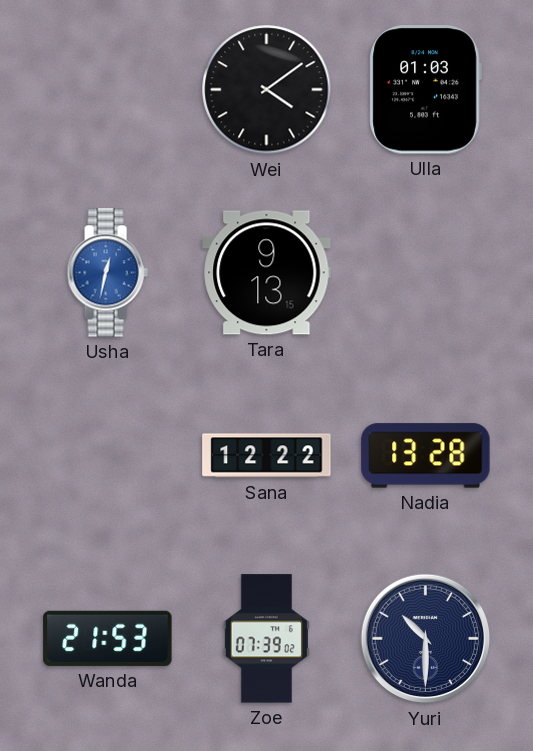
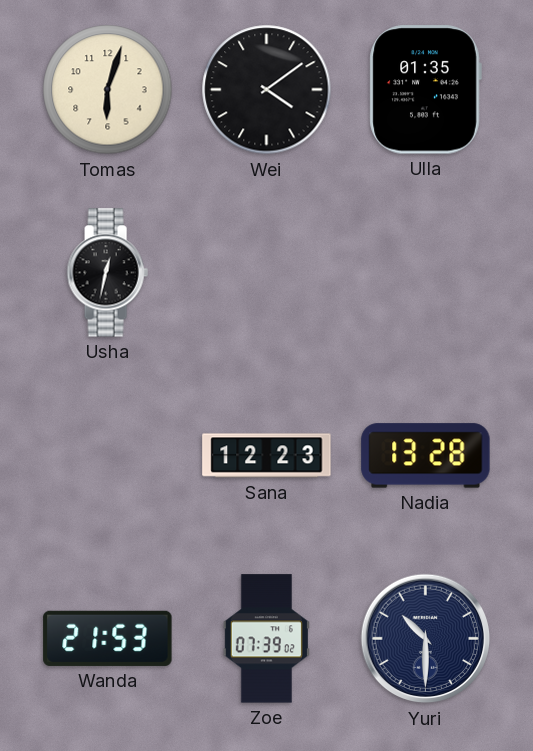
Tomas: none -> 6:03
Ulla: 01:03 -> 01:35
Usha dial: blue -> black
Tara: 9:13 -> none
Sana: 12:22 -> 12:23
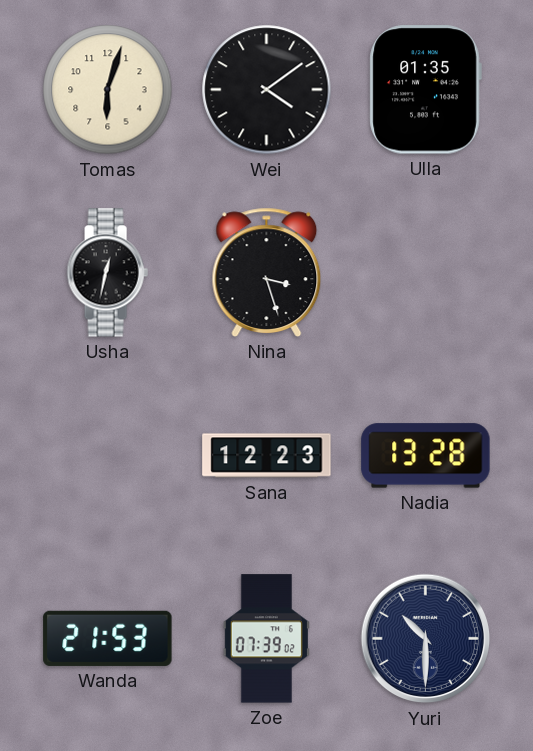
Nina: none -> 3:27
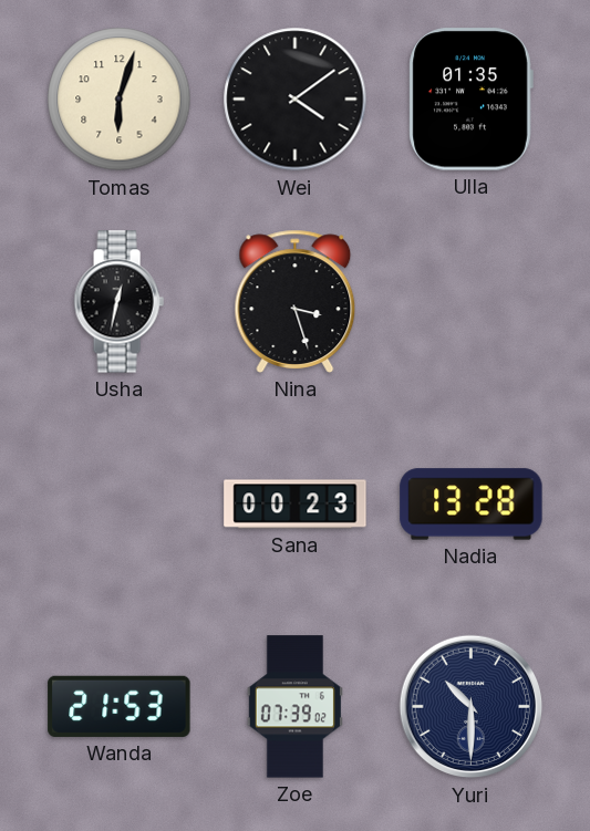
Sana: 12:23 -> 00:23
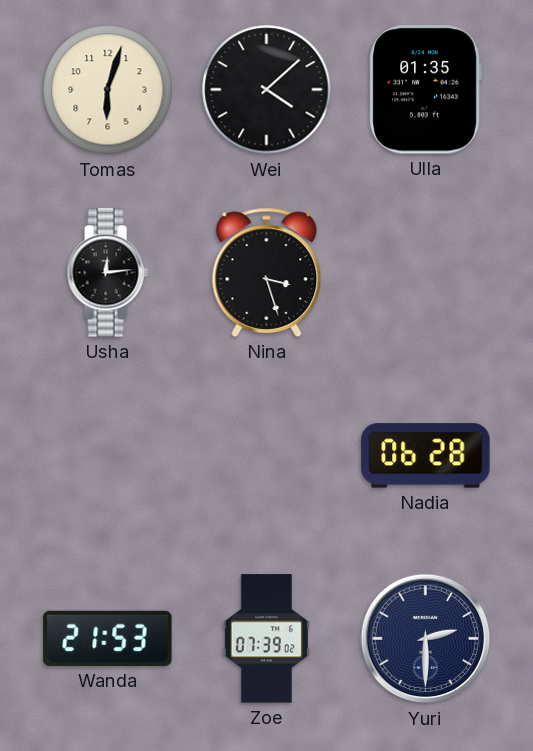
Wei: 4:09 -> 4:08
Usha: 12:32 -> 12:14
Sana: 00:23 -> none
Nadia: 13:28 -> 06:28
Yuri: 10:30 -> 2:30
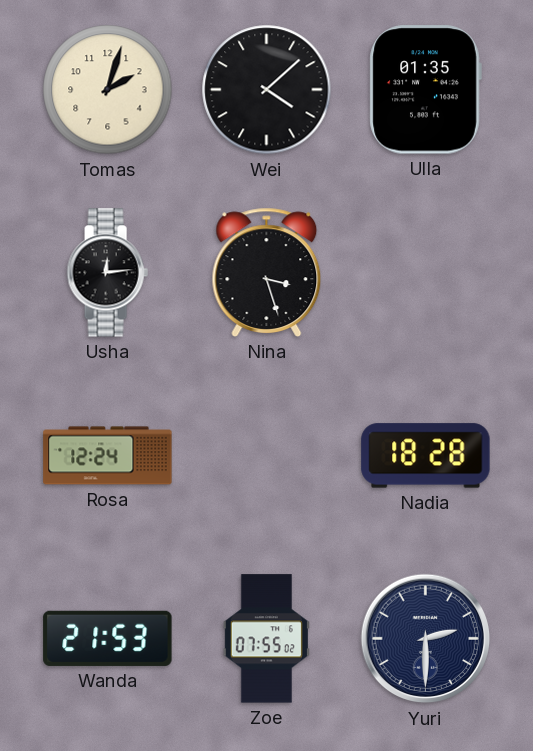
Tomas: 6:03 -> 2:03
Rosa: none -> 12:24
Nadia: 06:28 -> 18:28
Zoe: 07:39 -> 07:55
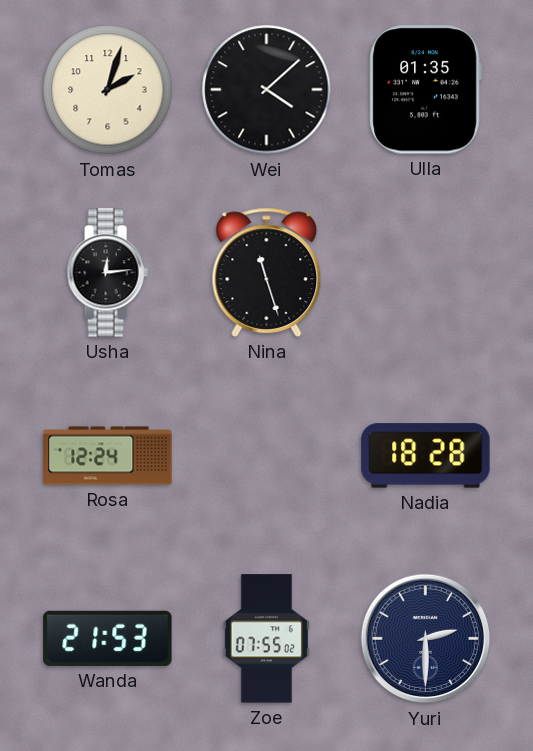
Nina: 3:27 -> 11:27
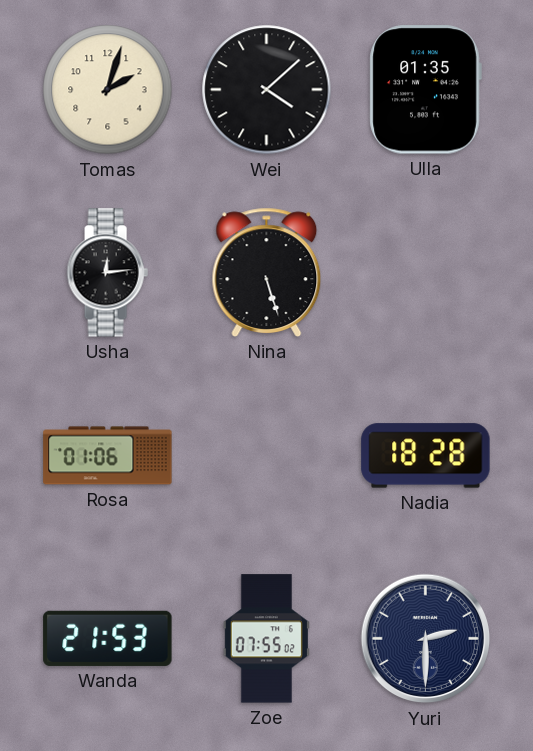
Nina: 11:27 -> 5:27
Rosa: 12:24 -> 01:06
